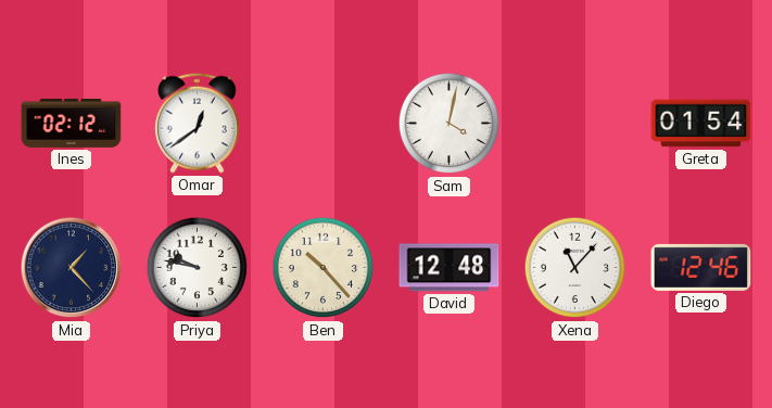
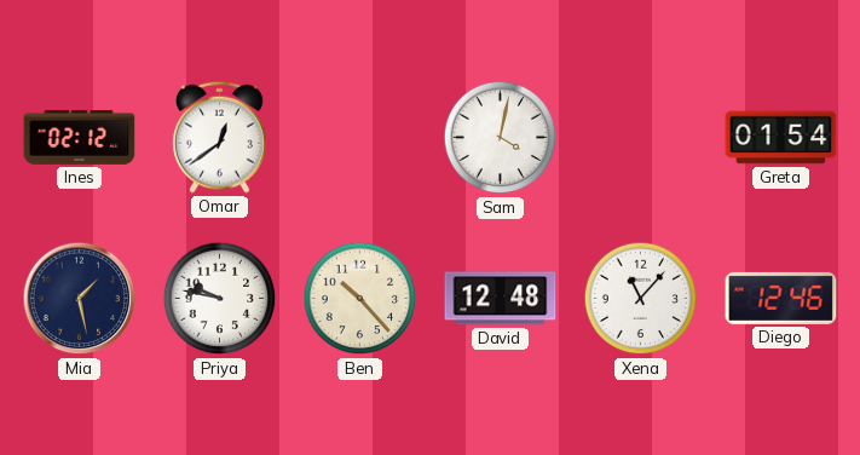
Mia: 1:23 -> 1:28
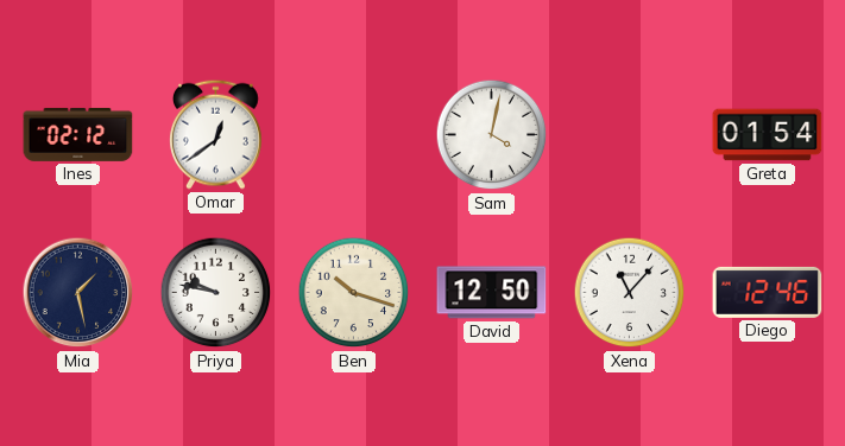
Ben: 10:23 -> 10:18
David: 12:48 -> 12:50
